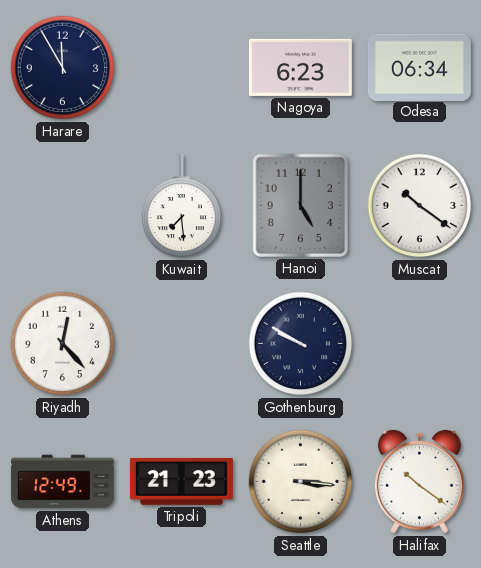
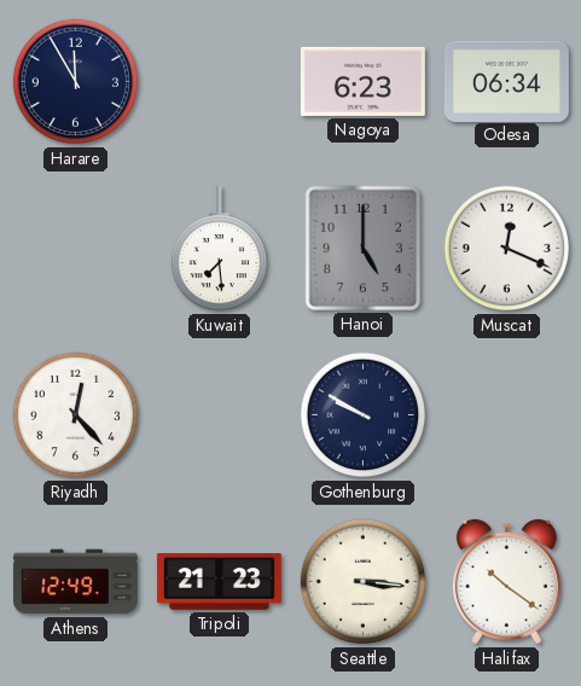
Muscat: 10:21 -> 12:19
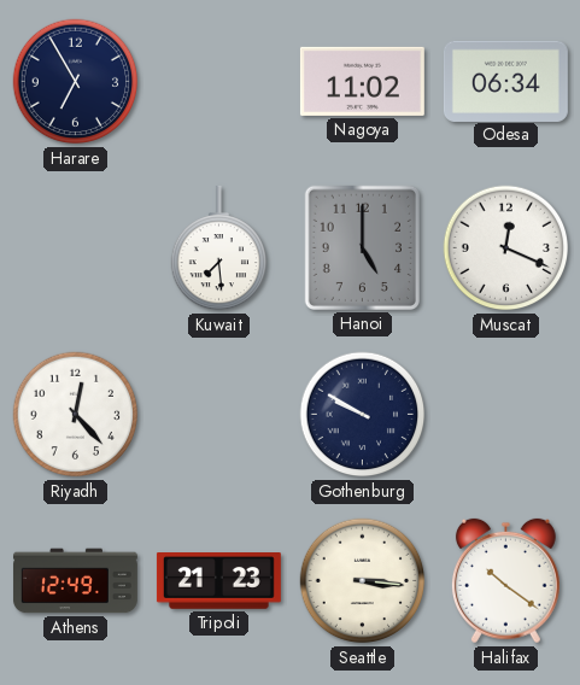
Harare: 11:55 -> 6:55
Nagoya: 6:23 -> 11:02
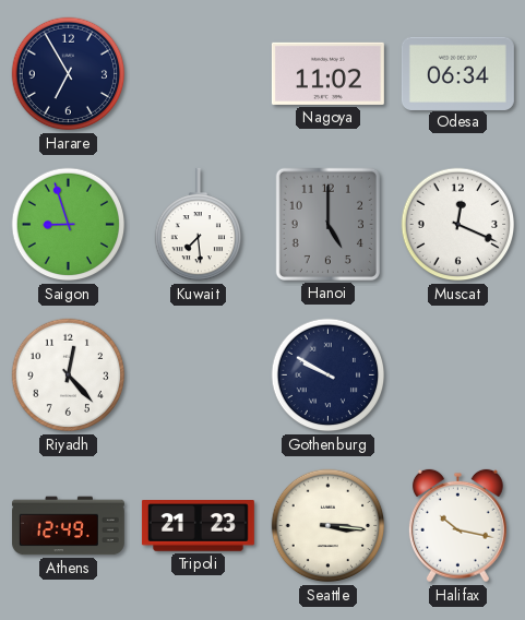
Saigon: none -> 8:57
Halifax: 10:21 -> 10:17
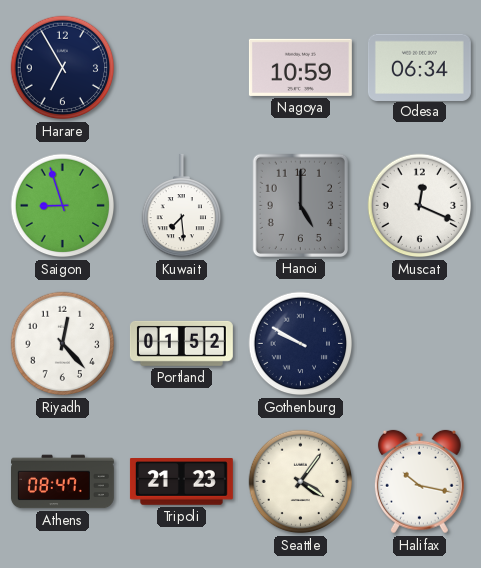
Nagoya: 11:02 -> 10:59
Portland: none -> 01:52
Athens: 12:49 -> 08:47
Seattle: 3:16 -> 4:06
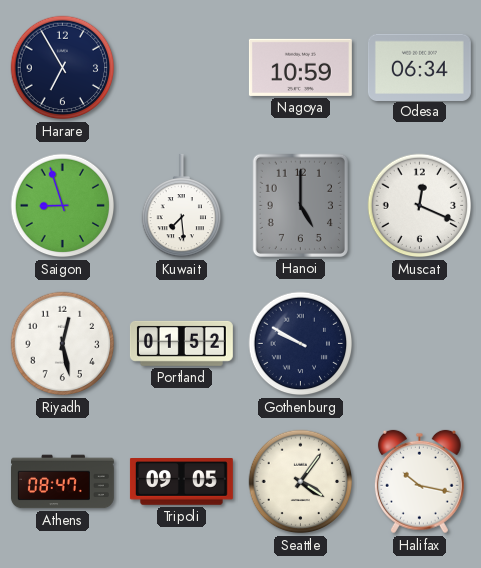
Riyadh: 12:23 -> 12:28
Tripoli: 21:23 -> 09:05
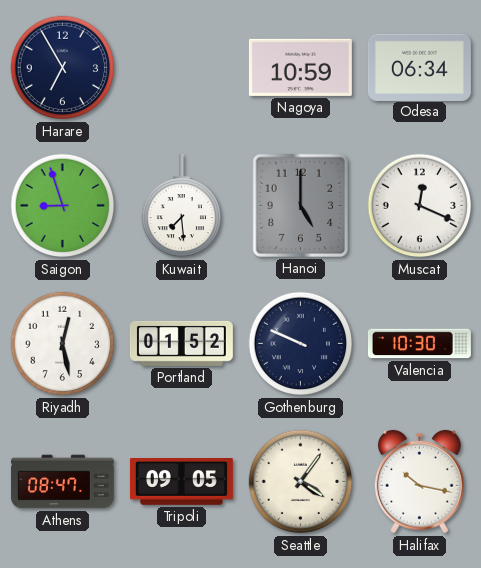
Gothenburg: 9:50 -> 9:49
Valencia: none -> 10:30
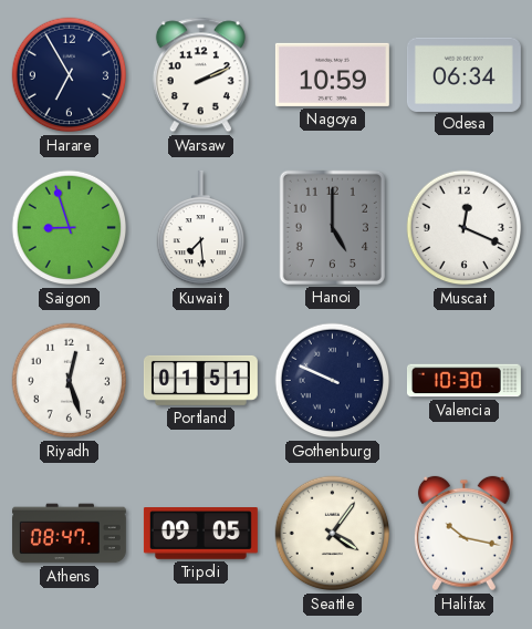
Warsaw: none -> 2:11
Riyadh: 12:28 -> 12:27
Portland: 01:52 -> 01:51
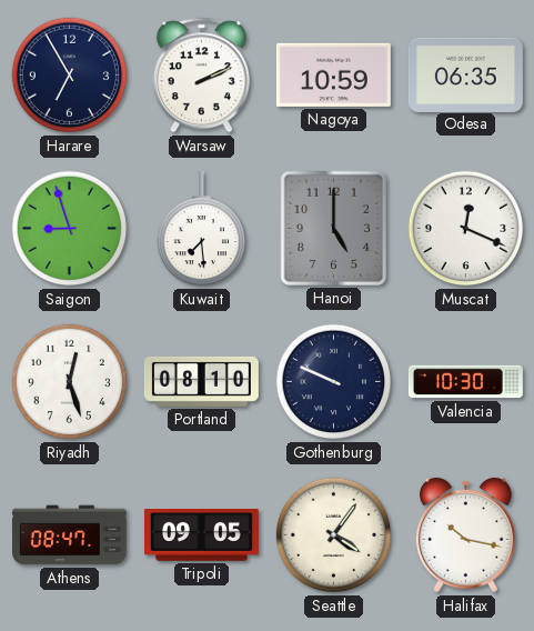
Odesa: 06:34 -> 06:35
Portland: 01:51 -> 08:10
